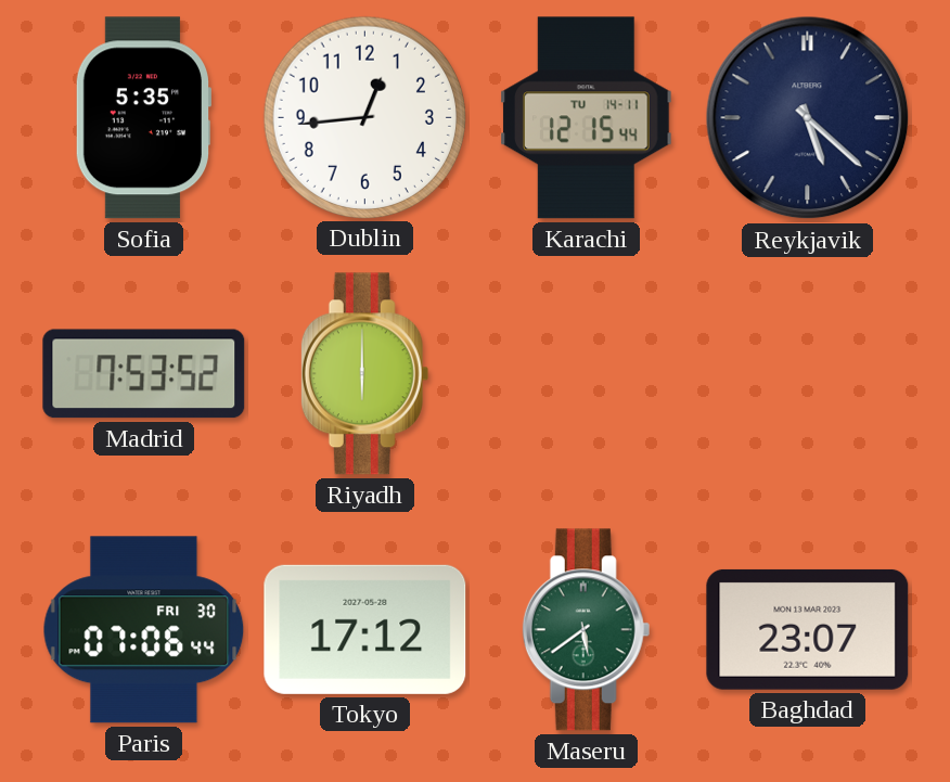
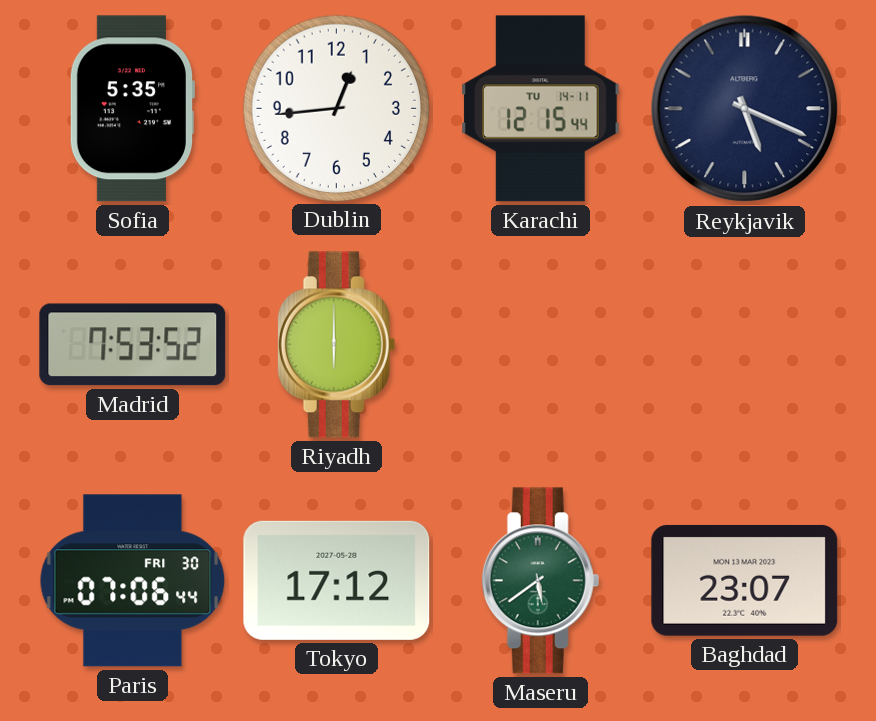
Reykjavik: 5:22 -> 5:19
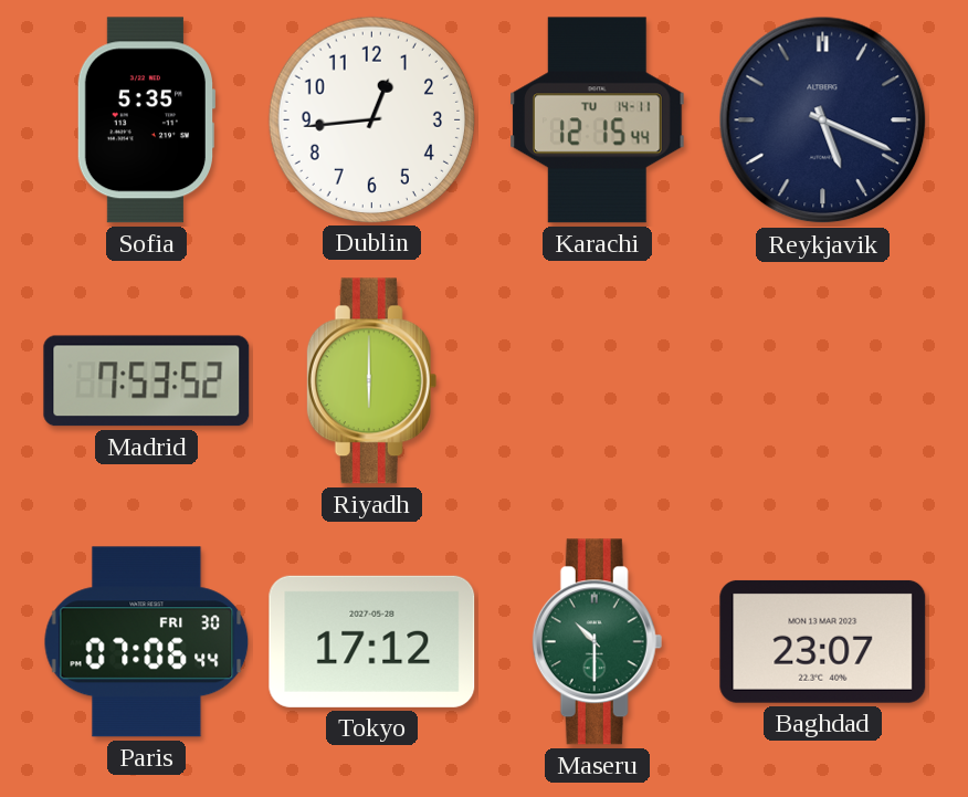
Maseru: 5:39 -> 10:30
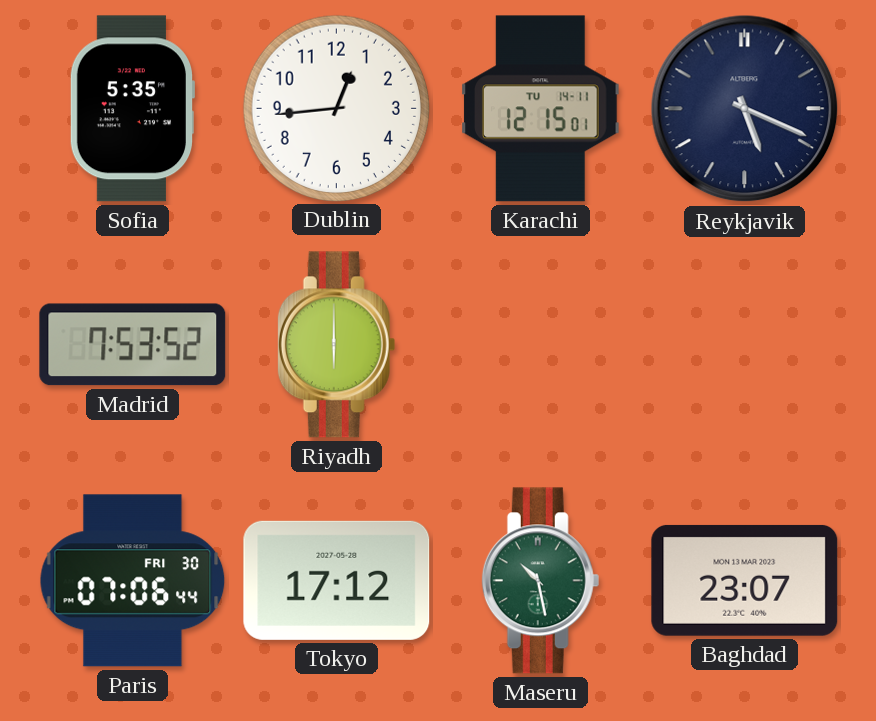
Karachi: 12:15:44 -> 12:15:01
Maseru: 10:30 -> 10:28
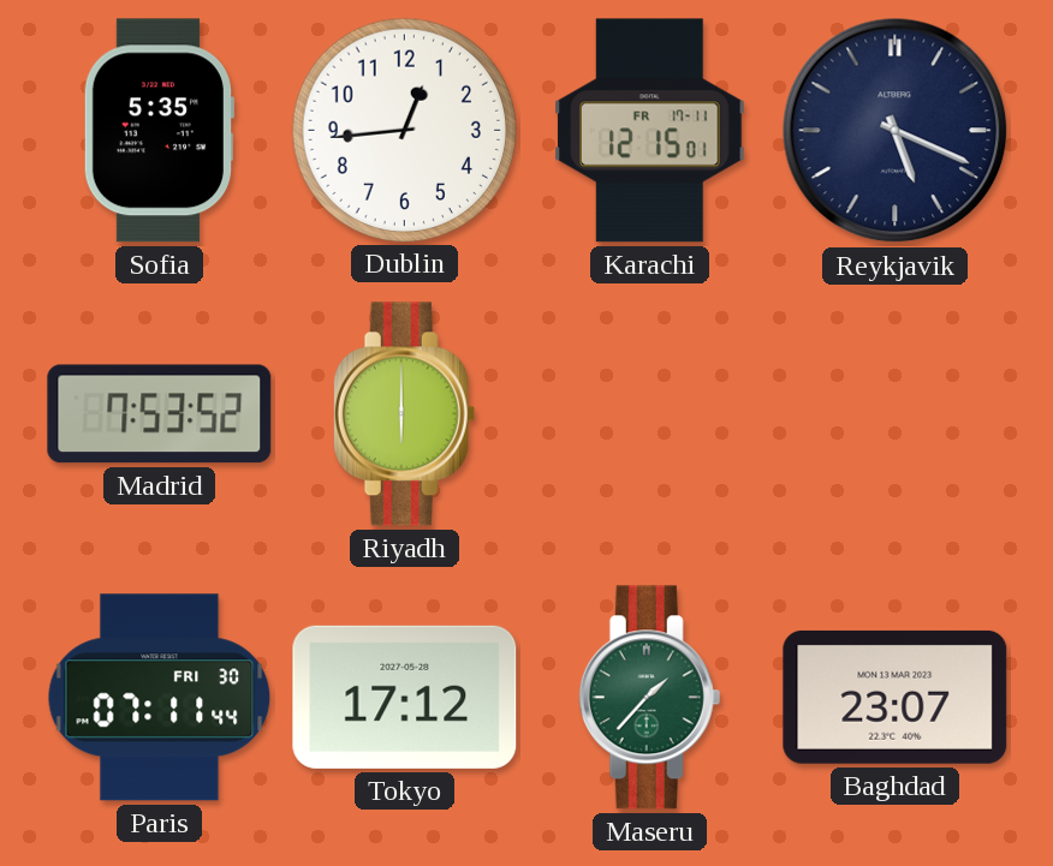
Karachi date: TU 14-11 -> FR 17-11
Paris: 07:06 -> 07:11
Maseru: 10:28 -> 1:37
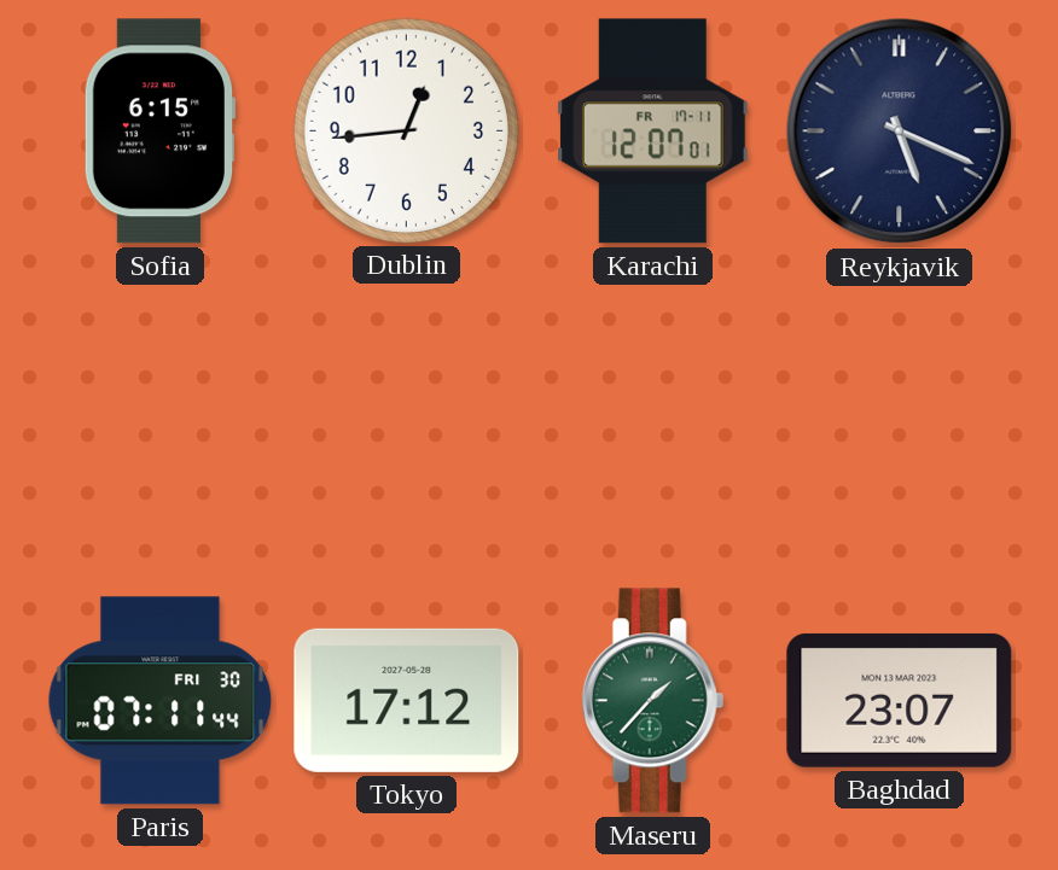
Sofia: 5:35 -> 6:15
Karachi: 12:15 -> 12:07
Madrid: 7:53 -> none
Riyadh: 6:00 -> none
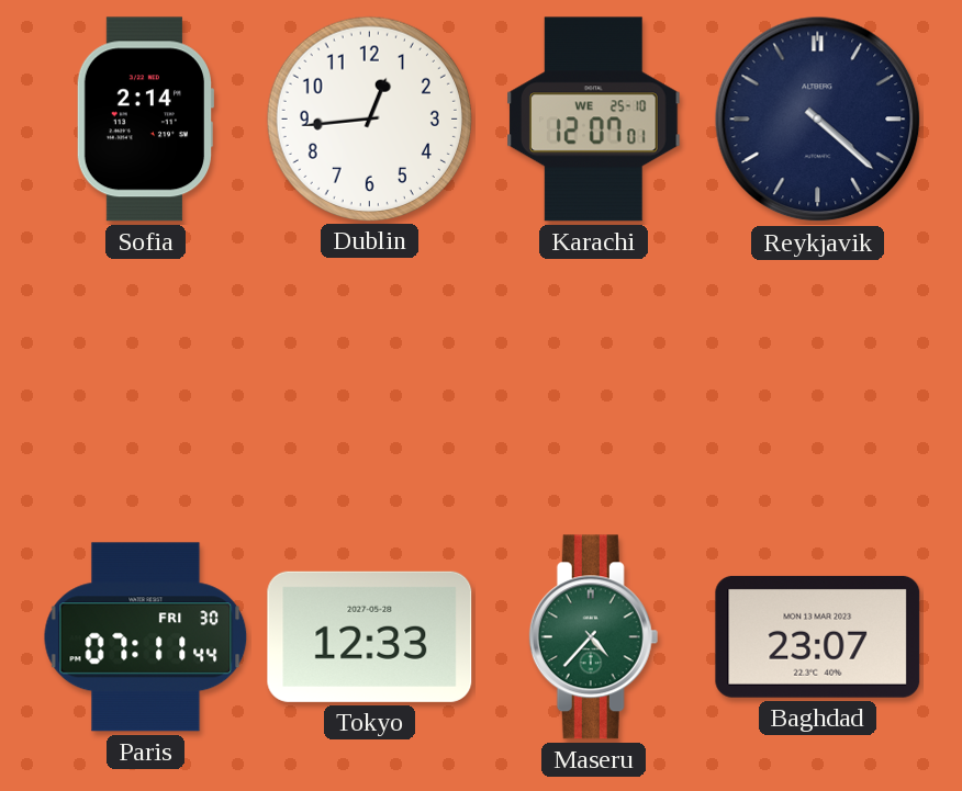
Sofia: 6:15 -> 2:14
Karachi date: FR 17-11 -> WE 25-10
Reykjavik: 5:19 -> 4:22
Tokyo: 17:12 -> 12:33
Maseru: 1:37 -> 4:37
